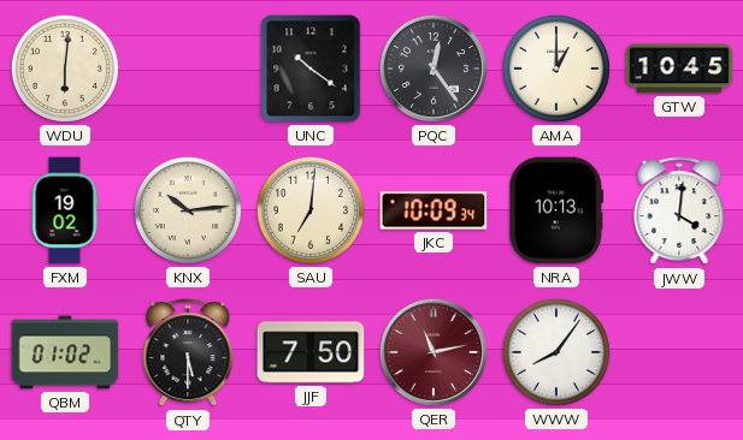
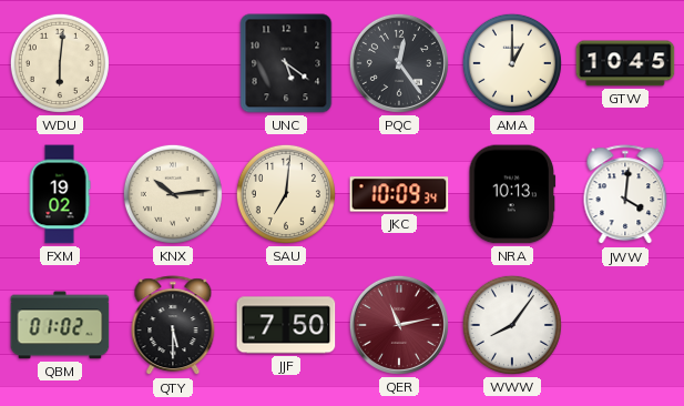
UNC: 10:21 -> 5:21
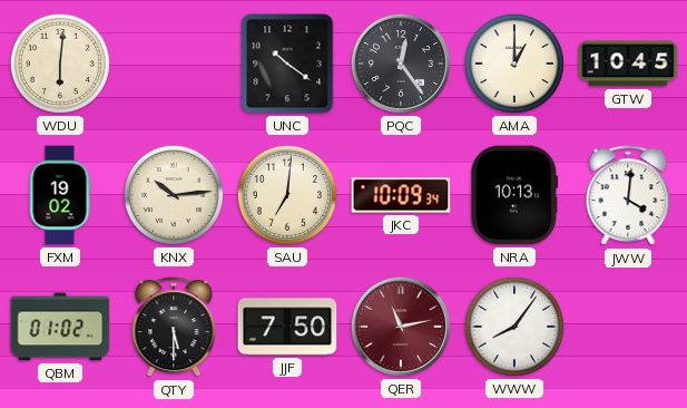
UNC: 5:21 -> 10:21
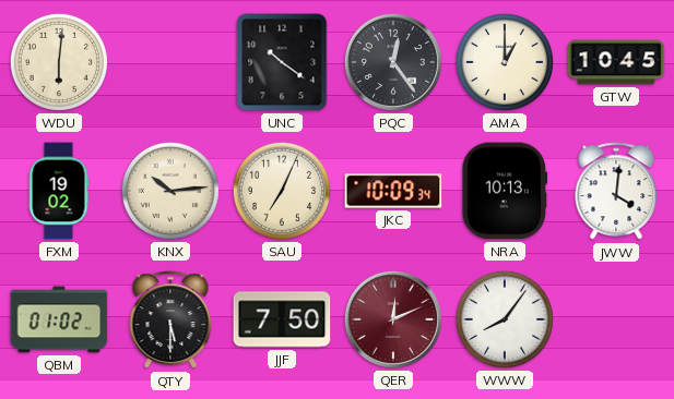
SAU: 7:01 -> 7:04
QER: 11:13 -> 12:11
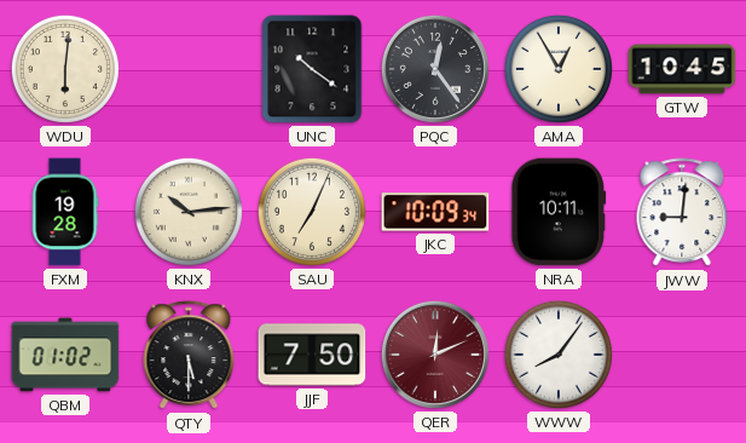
AMA: 1:00 -> 12:55
FXM: 19:02 -> 19:28
NRA: 10:13 -> 10:11
JWW: 4:01 -> 9:01
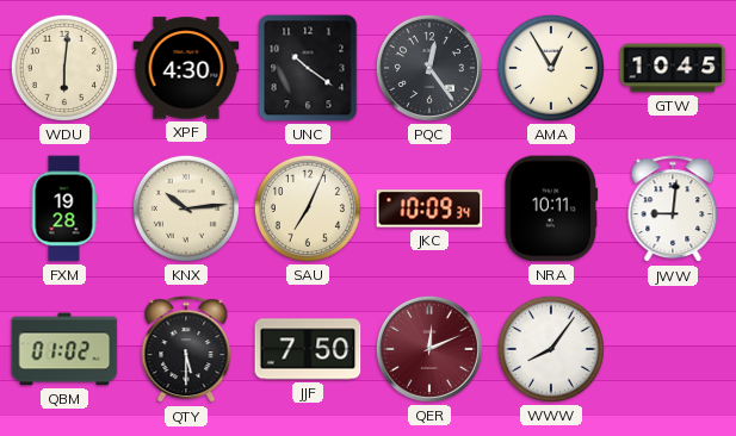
XPF: none -> 4:30
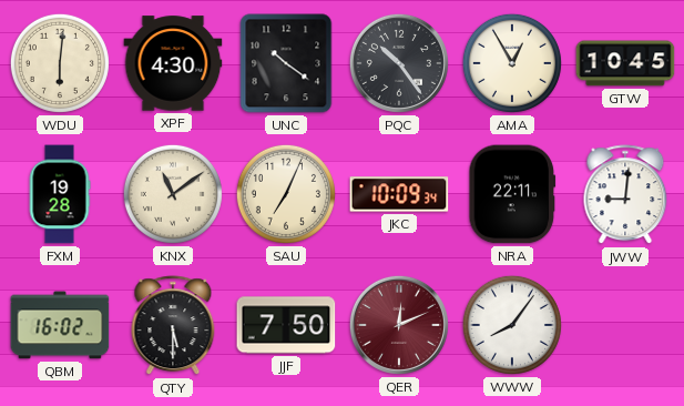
PQC: 12:24 -> 10:24
KNX: 10:14 -> 11:09
NRA: 10:11 -> 22:11
QBM: 01:02 -> 16:02
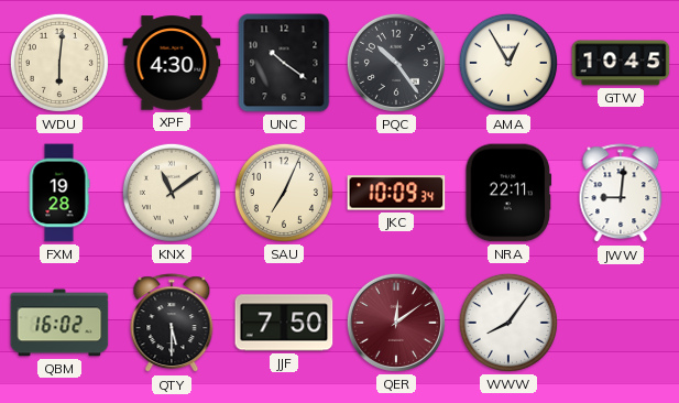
QER: 12:11 -> 12:09
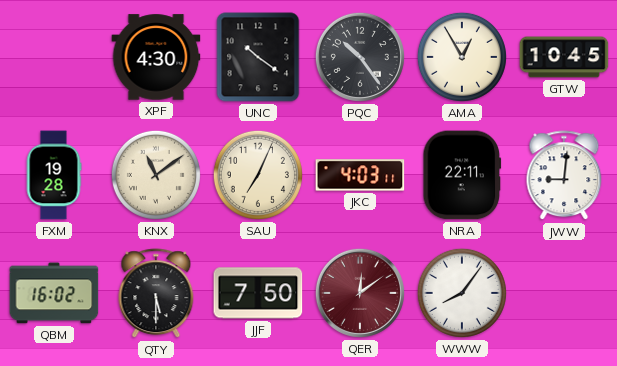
WDU: 6:01 -> none
JKC: 10:09 -> 4:03
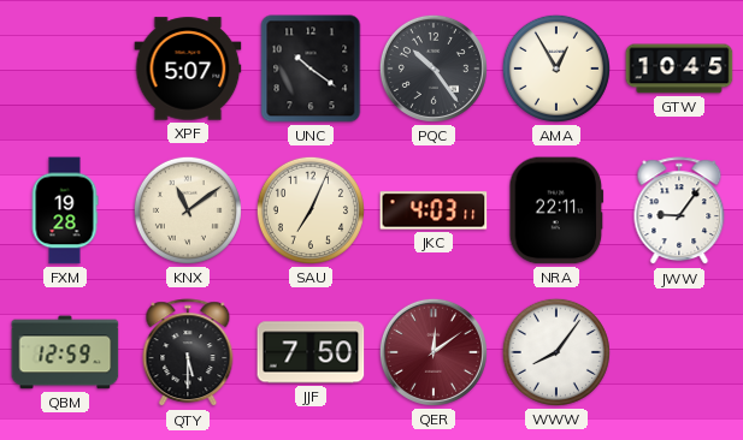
XPF: 4:30 -> 5:07
JWW: 9:01 -> 9:06
QBM: 16:02 -> 12:59
